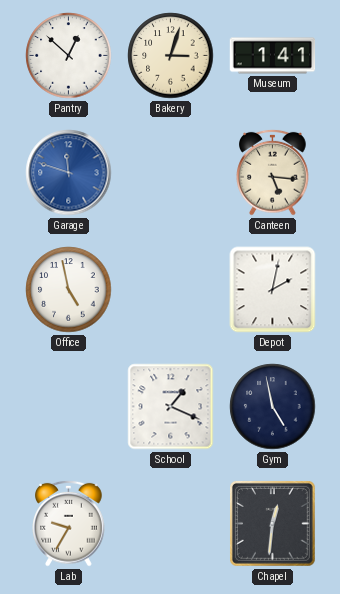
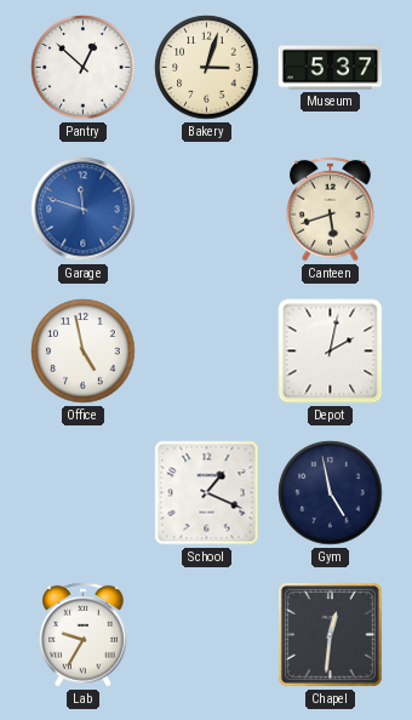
Museum: 1:41 -> 5:37
Canteen: 5:16 -> 5:42
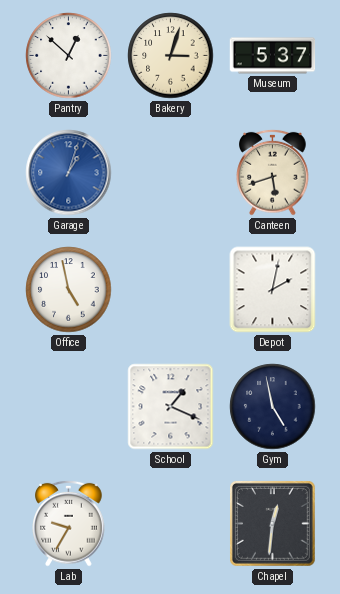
Garage: 11:48 -> 1:03
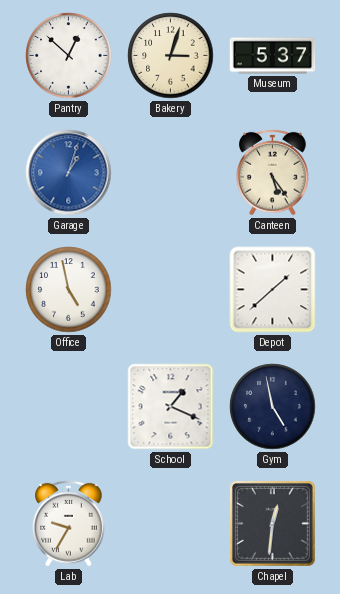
Canteen: 5:42 -> 5:24
Depot: 2:02 -> 1:38
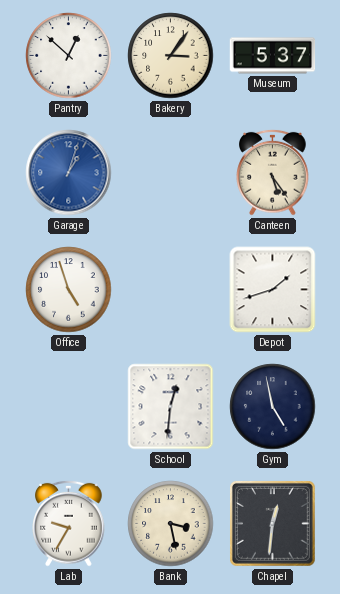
Bakery: 3:03 -> 3:06
Office: 4:58 -> 4:57
Depot: 1:38 -> 1:42
School: 1:19 -> 12:31
Bank: none -> 3:28
